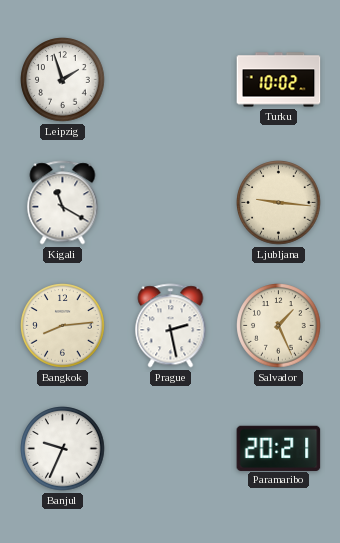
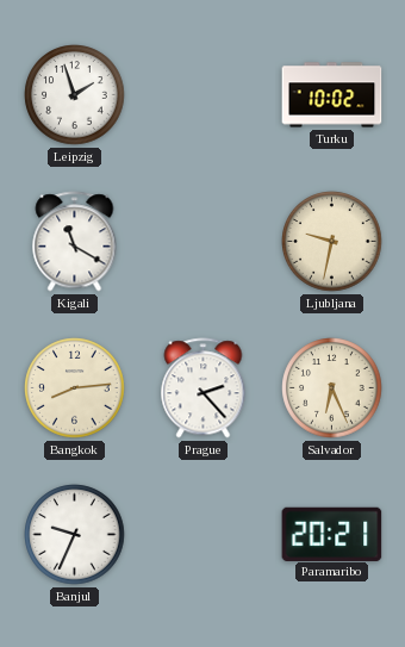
Ljubljana: 9:16 -> 9:32
Prague: 2:28 -> 2:23
Salvador: 1:26 -> 6:26
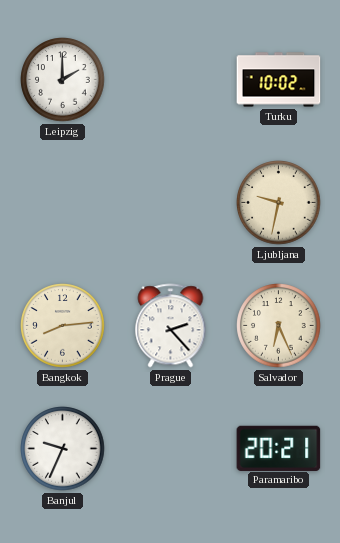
Leipzig: 1:57 -> 2:00
Kigali: 11:20 -> none
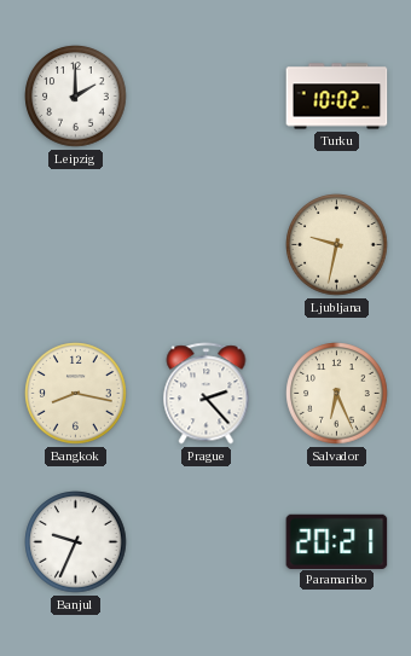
Bangkok: 8:14 -> 8:17
